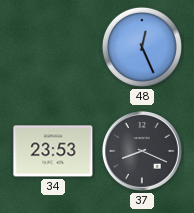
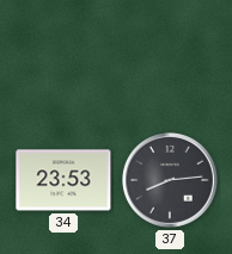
48: 12:26 -> none
37: 8:19 -> 8:14
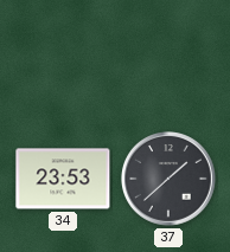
37: 8:14 -> 1:38
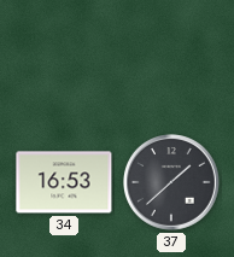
34: 23:53 -> 16:53
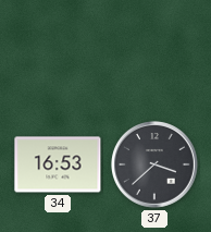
37: 1:38 -> 3:38
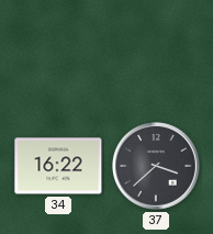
34: 16:53 -> 16:22
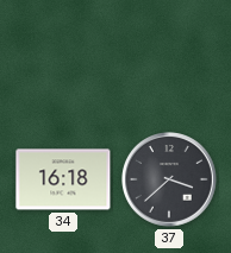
34: 16:22 -> 16:18
